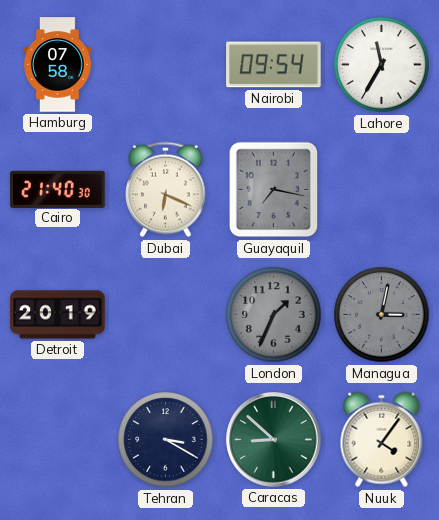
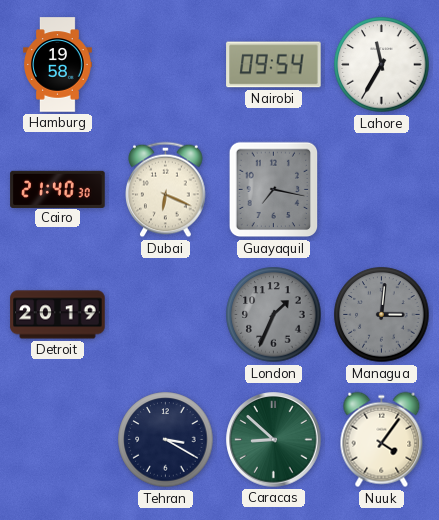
Hamburg: 07:58 -> 19:58
Managua: 3:02 -> 3:01
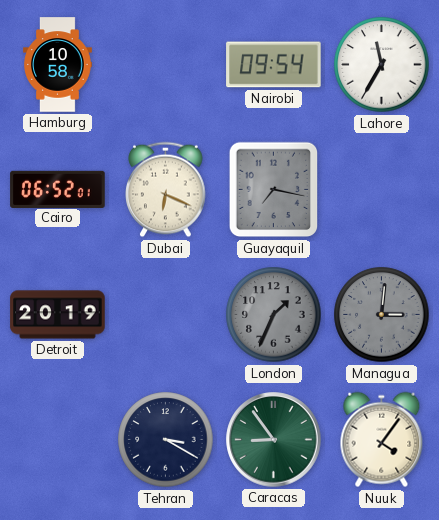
Hamburg: 19:58 -> 10:58
Cairo: 21:40 -> 06:52
Caracas: 8:52 -> 8:54
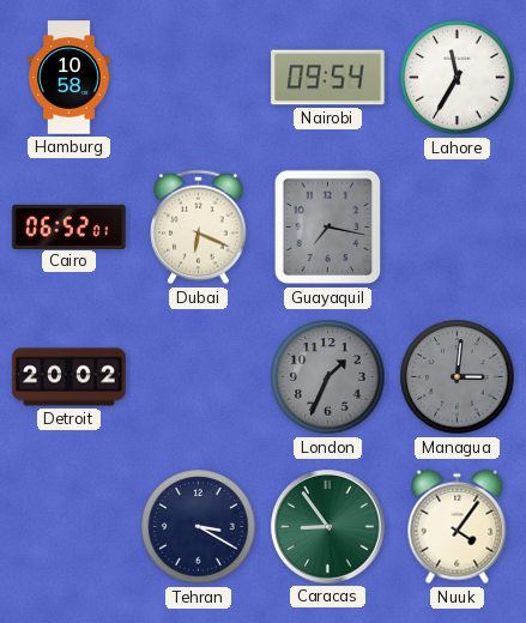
Detroit: 20:19 -> 20:02
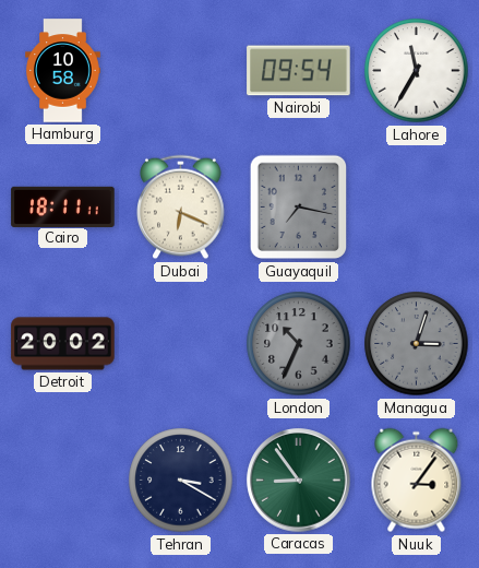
Cairo: 06:52 -> 18:11
London: 1:34 -> 10:34
Managua: 3:01 -> 3:03
Nuuk: 4:06 -> 3:06
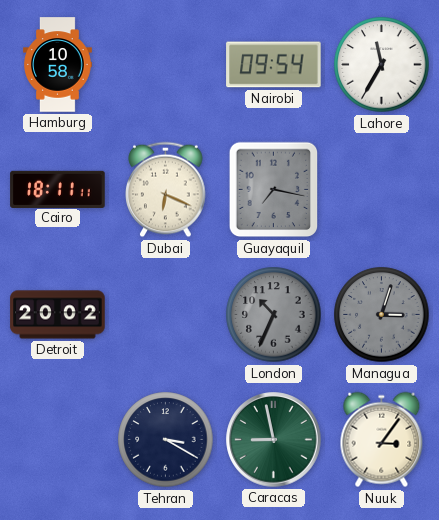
Caracas: 8:54 -> 8:58
